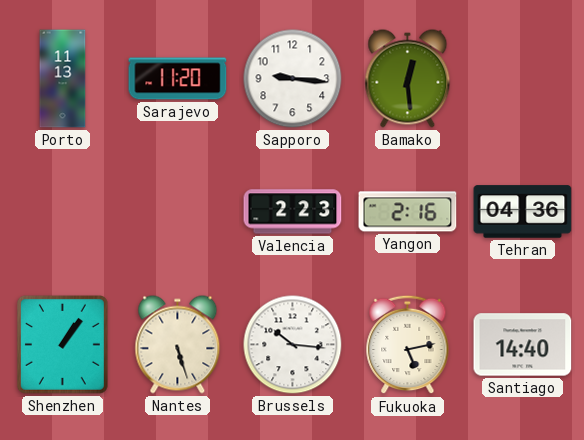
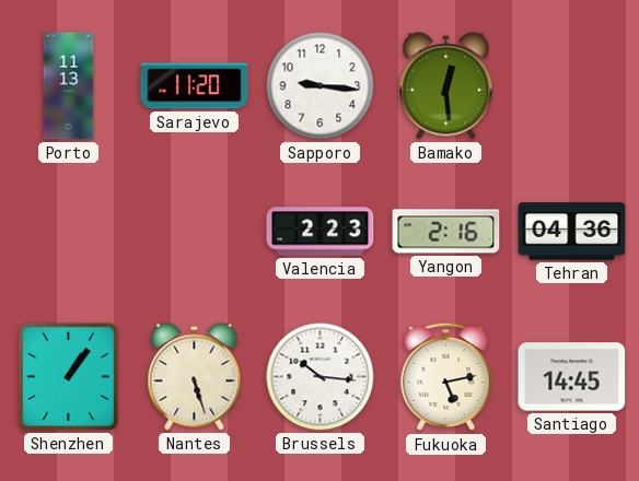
Santiago: 14:40 -> 14:45
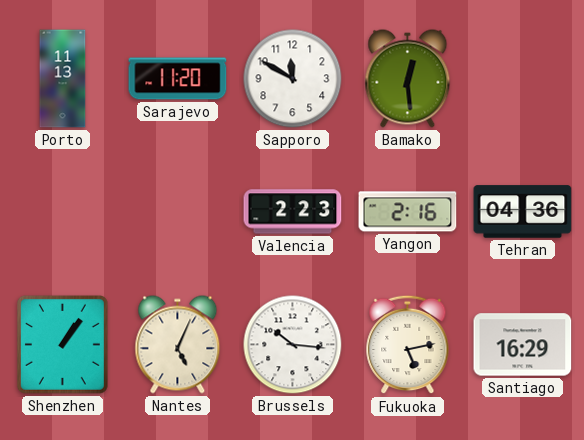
Sapporo: 9:16 -> 11:50
Nantes: 5:27 -> 5:04
Santiago: 14:45 -> 16:29
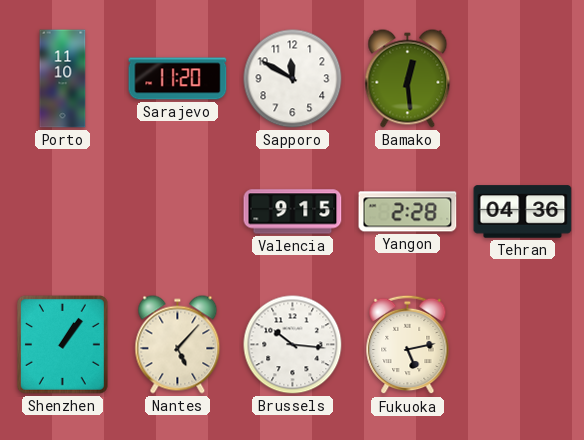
Porto: 11:13 -> 11:10
Valencia: 2:23 -> 9:15
Yangon: 2:16 -> 2:28
Nantes: 5:04 -> 5:07
Santiago: 16:29 -> none
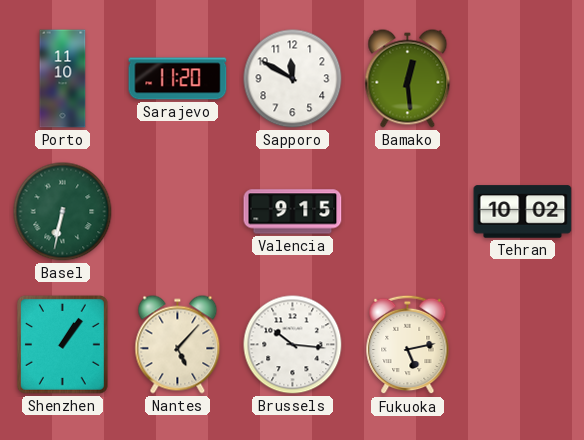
Basel: none -> 6:32
Yangon: 2:28 -> none
Tehran: 04:36 -> 10:02
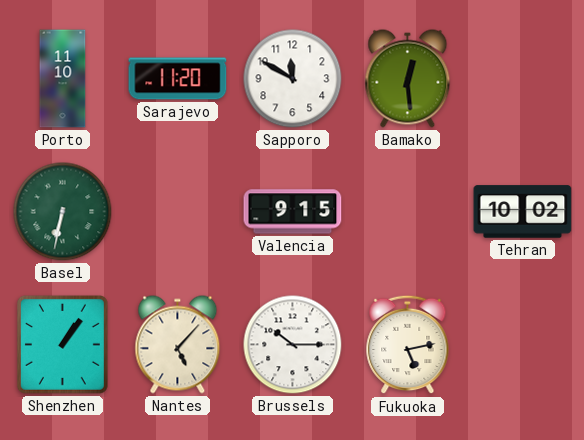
Brussels: 10:16 -> 10:15
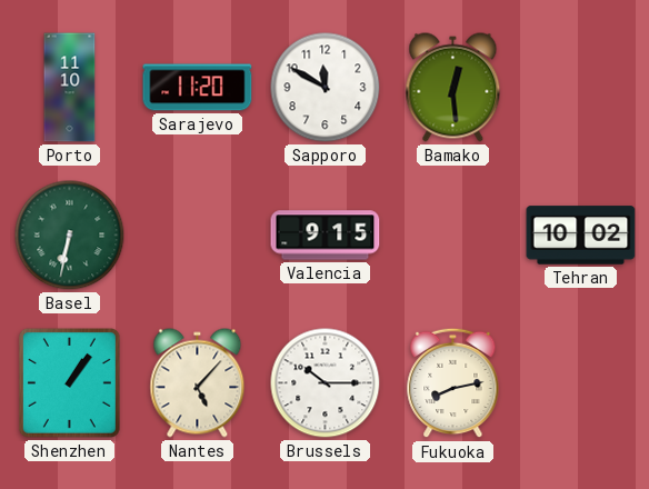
Fukuoka: 5:13 -> 8:13
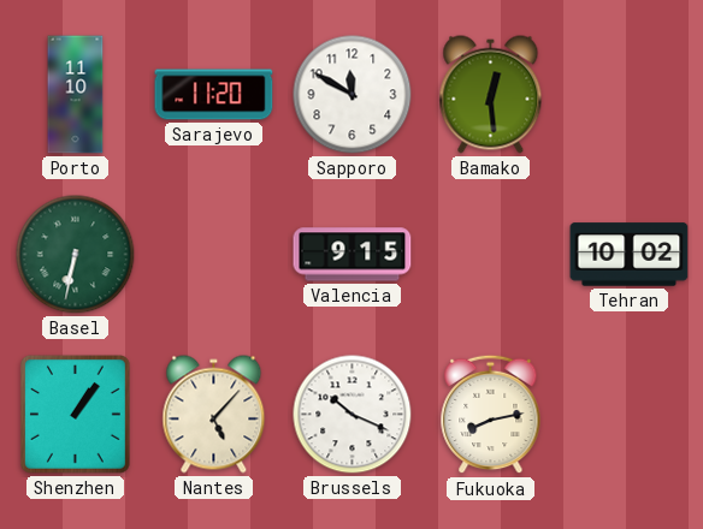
Brussels: 10:15 -> 10:19
